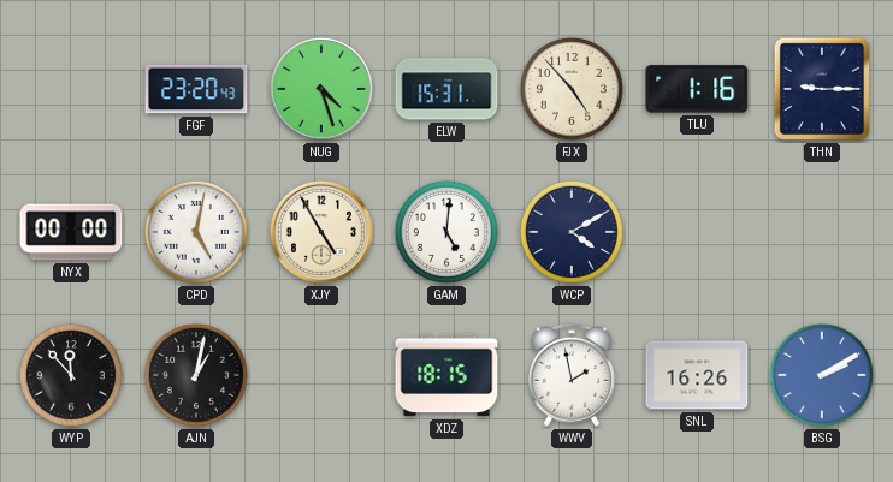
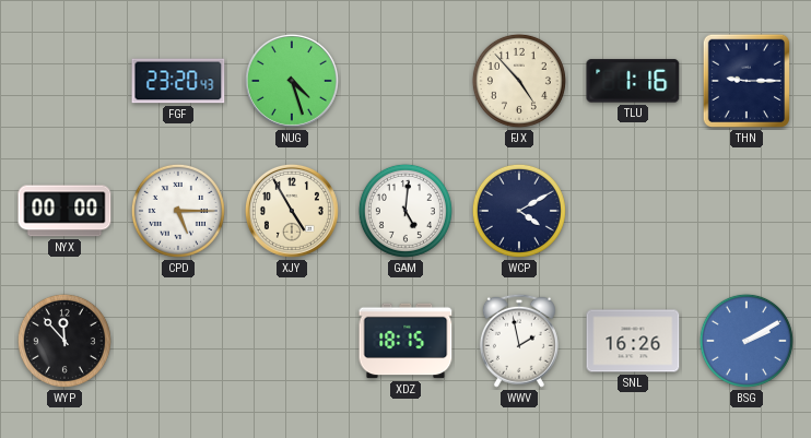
ELW: 15:31 -> none
CPD: 5:02 -> 5:15
AJN: 1:02 -> none
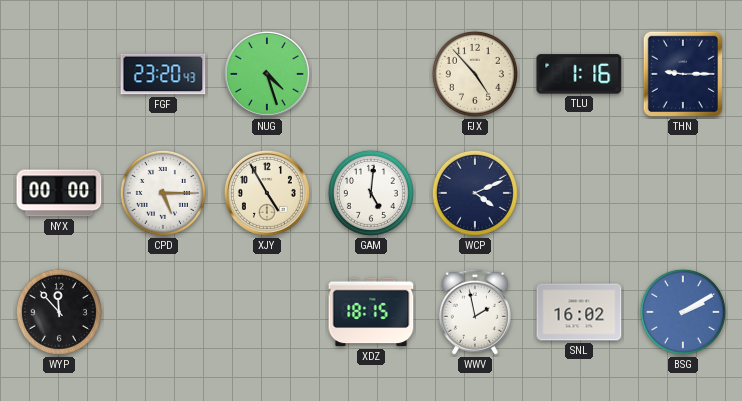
WCP: 4:10 -> 4:11
SNL: 16:26 -> 16:02
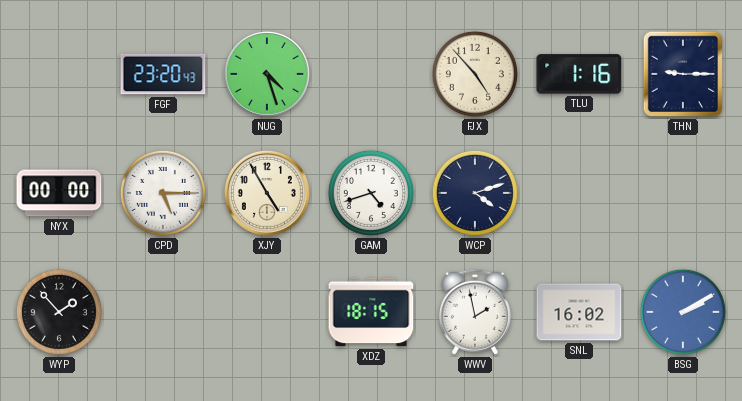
GAM: 5:01 -> 4:42
WCP: 4:11 -> 4:12
WYP: 11:53 -> 1:53
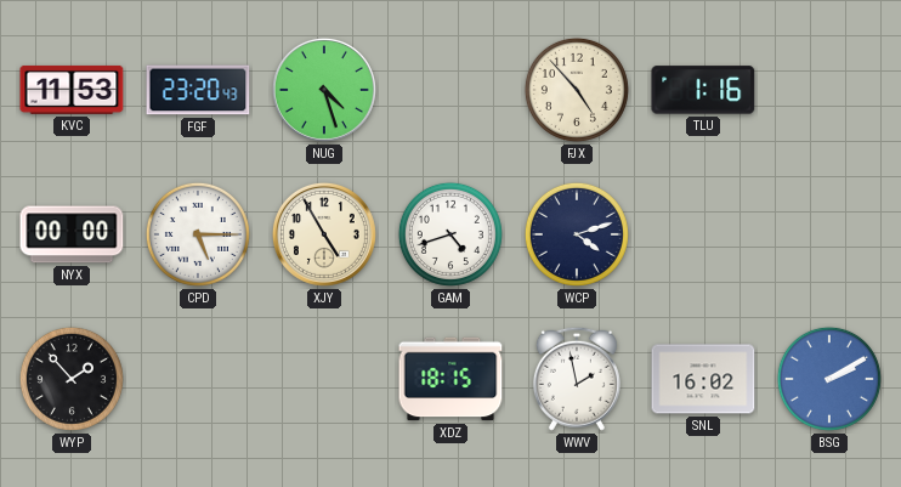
KVC: none -> 11:53
THN: 9:15 -> none
